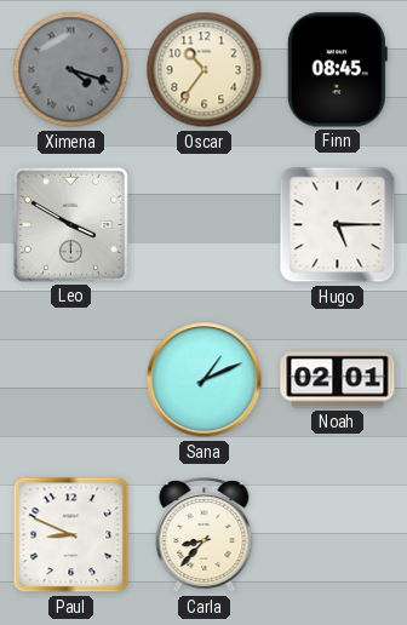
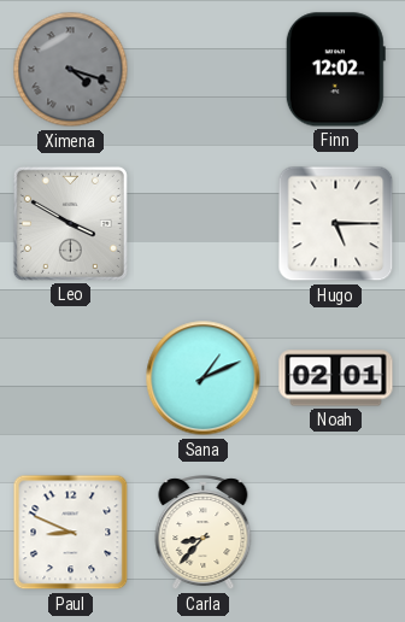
Oscar: 10:36 -> none
Finn: 08:45 -> 12:02
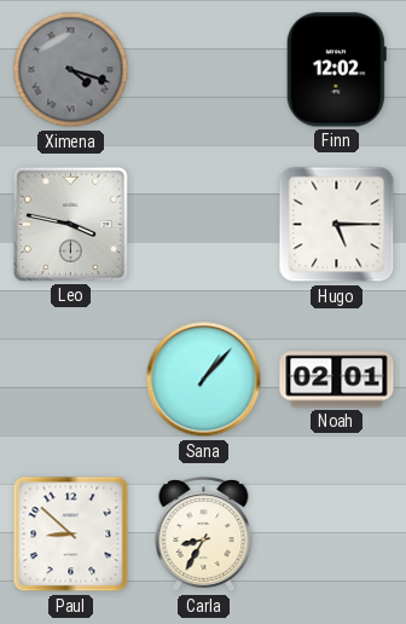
Leo: 3:50 -> 3:47
Sana: 1:11 -> 1:07
Paul: 8:49 -> 8:52
Carla: 8:37 -> 8:35
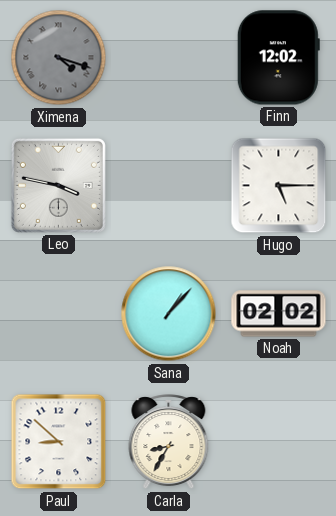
Noah: 02:01 -> 02:02
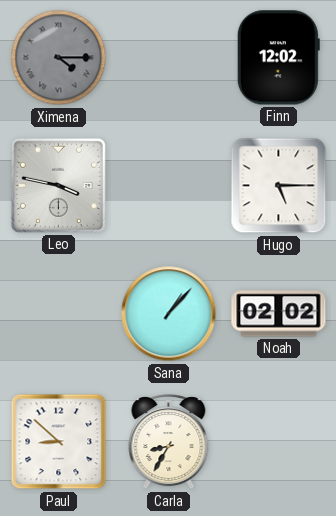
Ximena: 4:18 -> 4:15
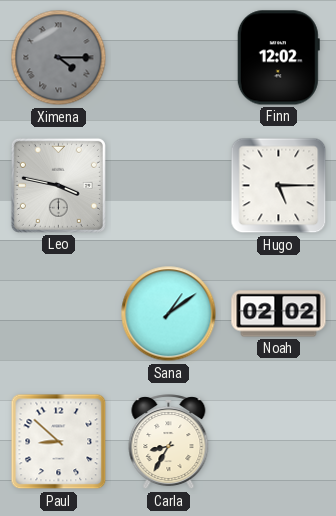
Sana: 1:07 -> 1:09
